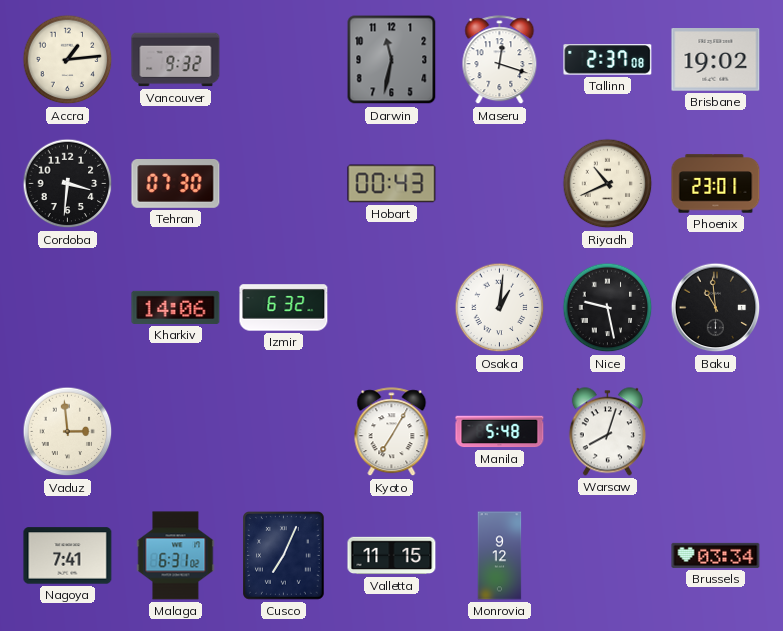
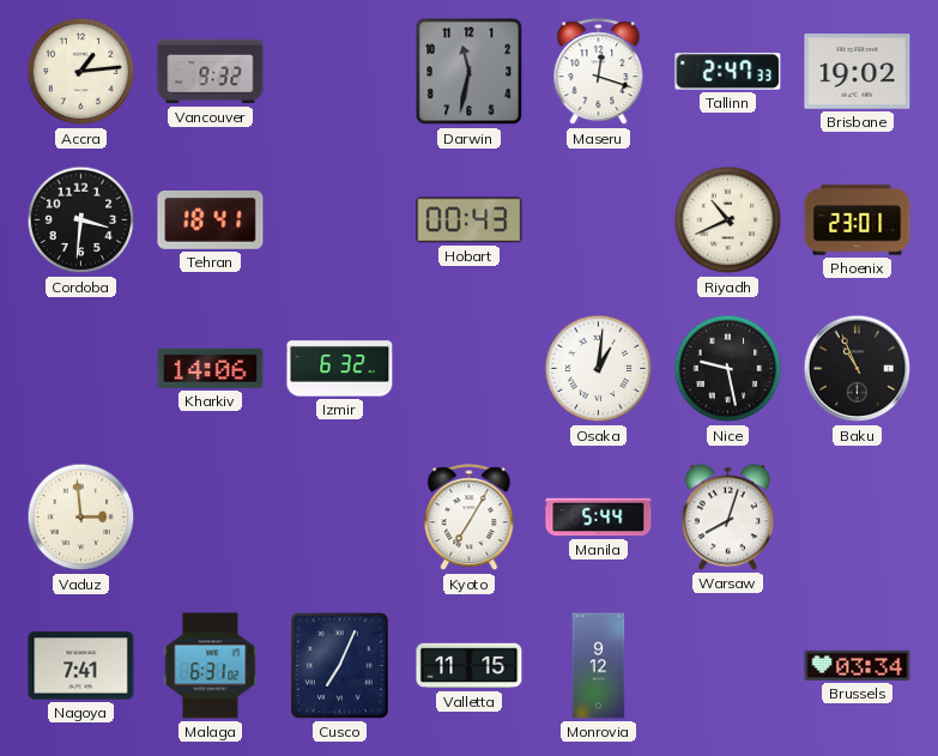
Tallinn: 2:37 -> 2:47
Tehran: 07:30 -> 18:41
Baku: 10:59 -> 10:56
Manila: 5:48 -> 5:44
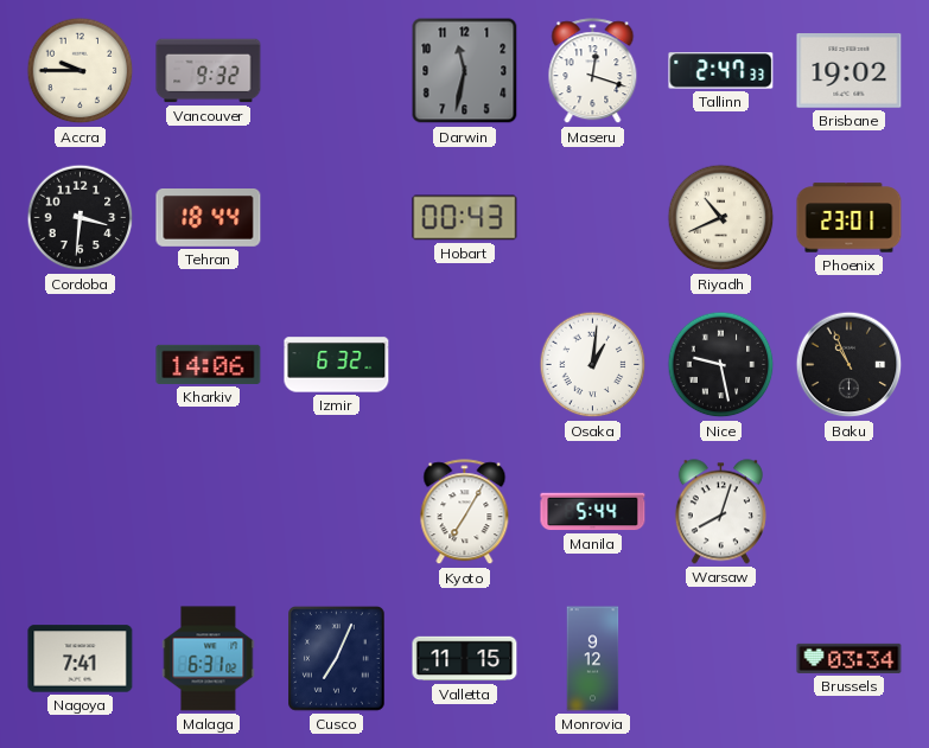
Accra: 1:14 -> 9:45
Tehran: 18:41 -> 18:44
Vaduz: 2:59 -> none
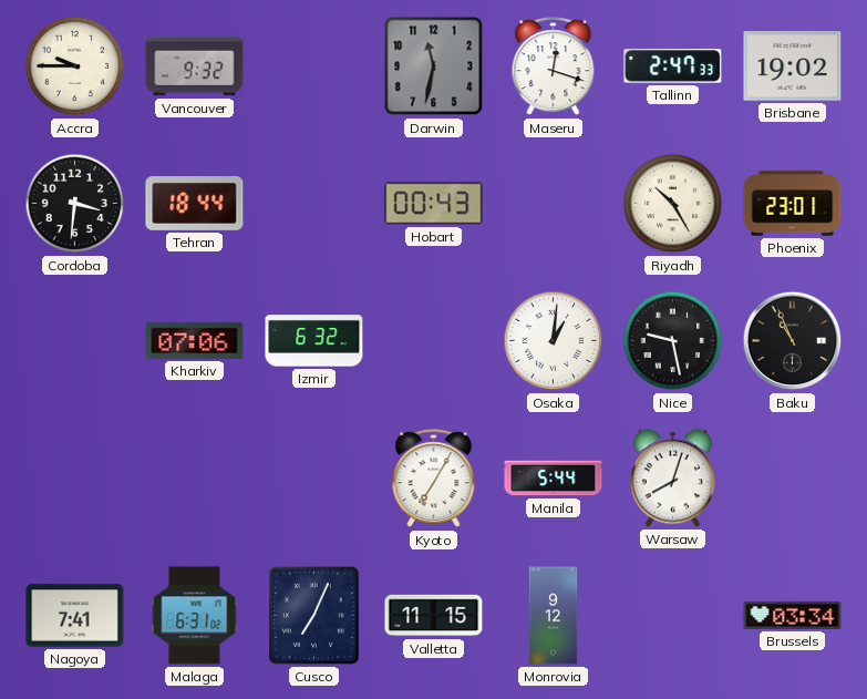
Riyadh: 10:41 -> 10:25
Kharkiv: 14:06 -> 07:06
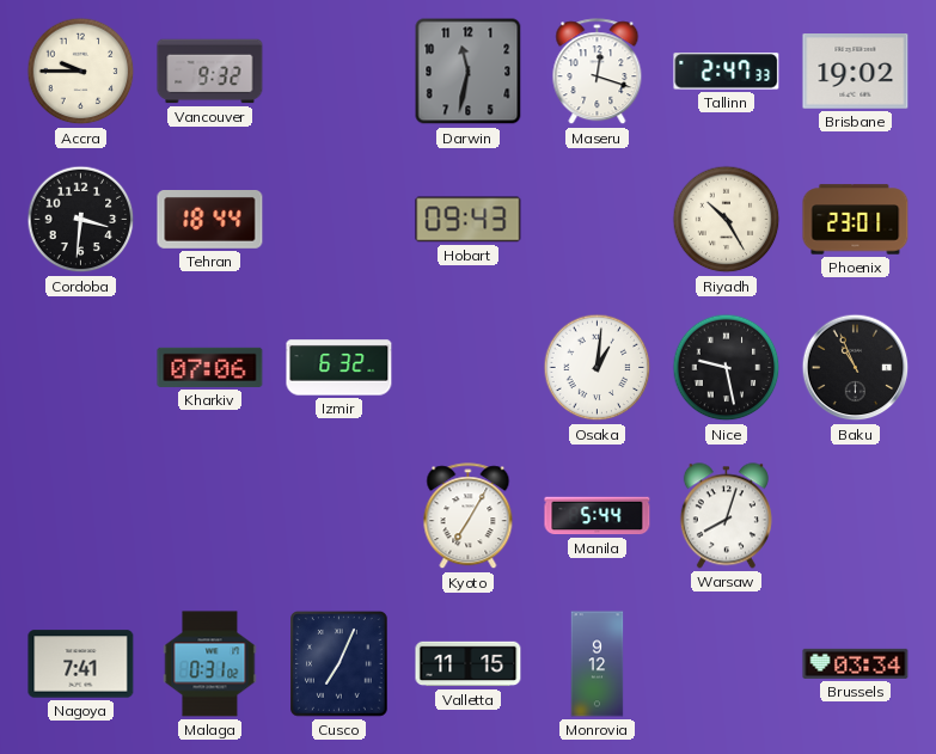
Hobart: 00:43 -> 09:43
Malaga: 6:31 -> 0:31
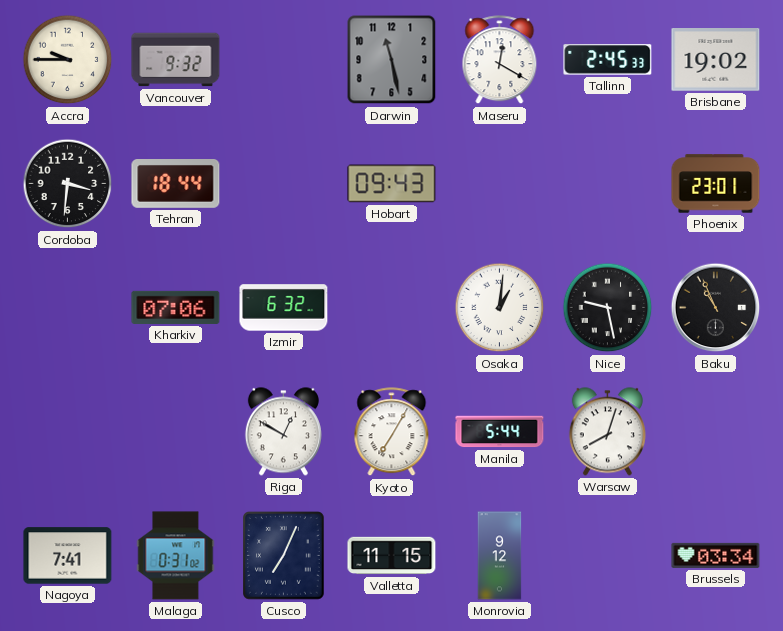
Darwin: 11:32 -> 11:28
Maseru: 12:18 -> 12:20
Tallinn: 2:47 -> 2:45
Riyadh: 10:25 -> none
Riga: none -> 12:50
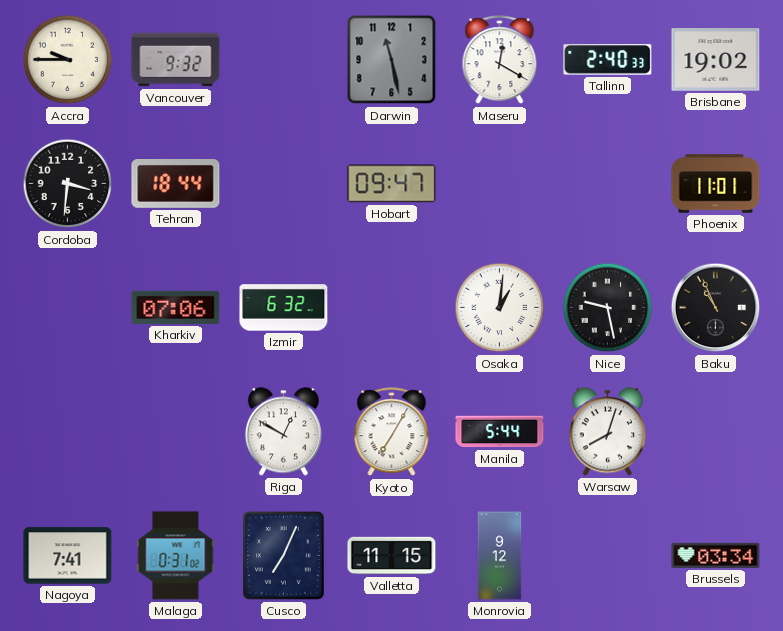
Tallinn: 2:45 -> 2:40
Hobart: 09:43 -> 09:47
Phoenix: 23:01 -> 11:01
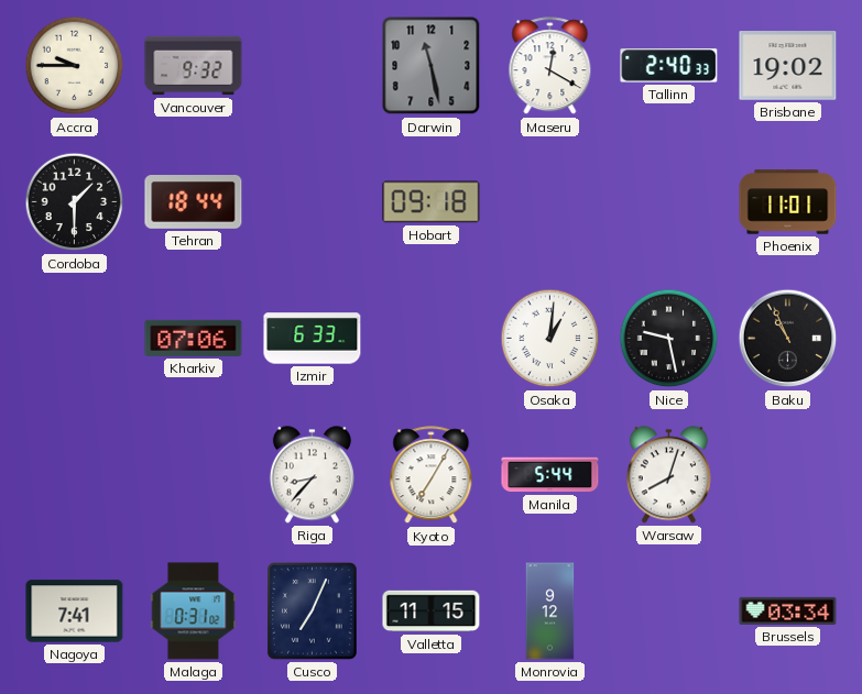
Cordoba: 3:31 -> 1:30
Hobart: 09:47 -> 09:18
Izmir: 6:32 -> 6:33
Riga: 12:50 -> 8:37
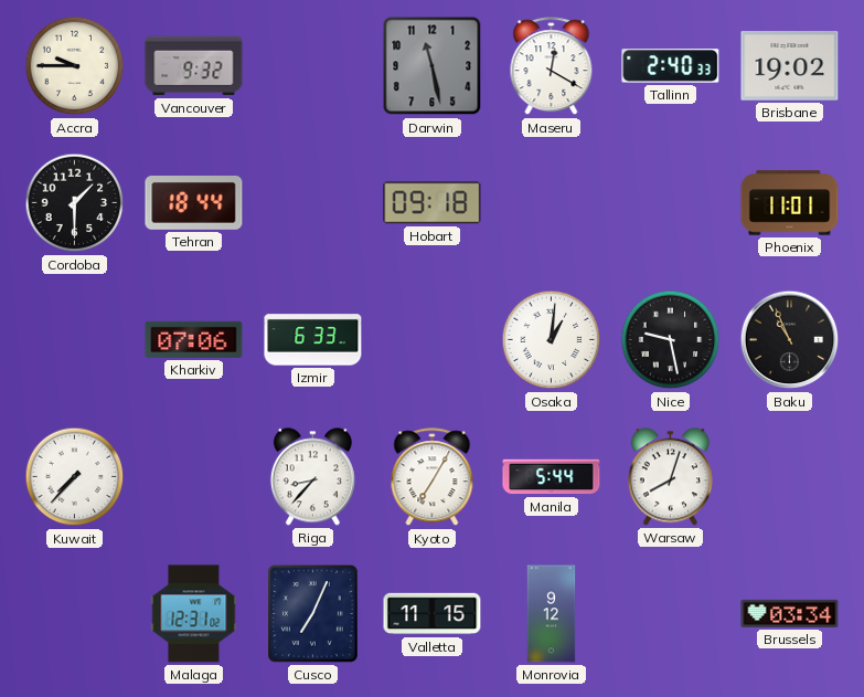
Kuwait: none -> 7:37
Nagoya: 7:41 -> none
Malaga: 0:31 -> 12:31
